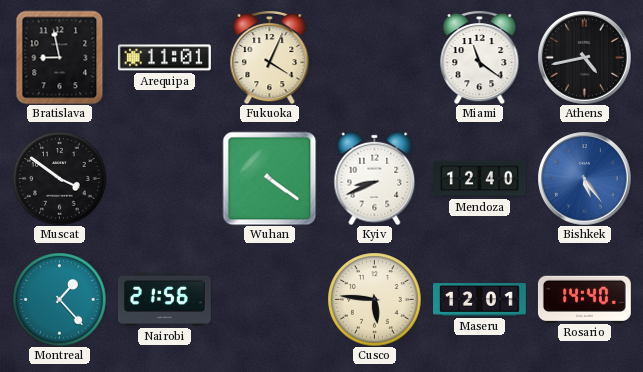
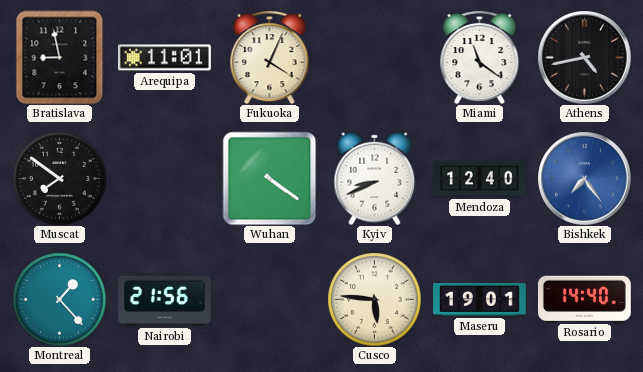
Muscat: 3:51 -> 7:51
Bishkek: 5:24 -> 7:24
Maseru: 12:01 -> 19:01
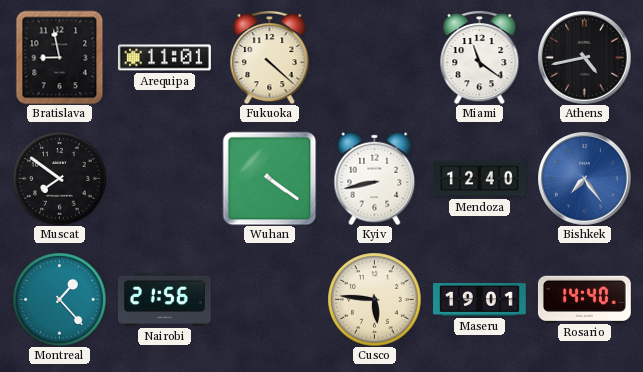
Fukuoka: 4:04 -> 4:22
Kyiv: 8:41 -> 8:43
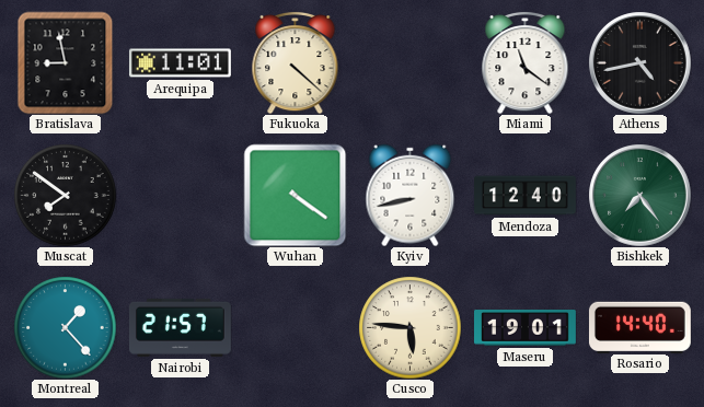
Bishkek dial: blue -> green
Nairobi: 21:56 -> 21:57
